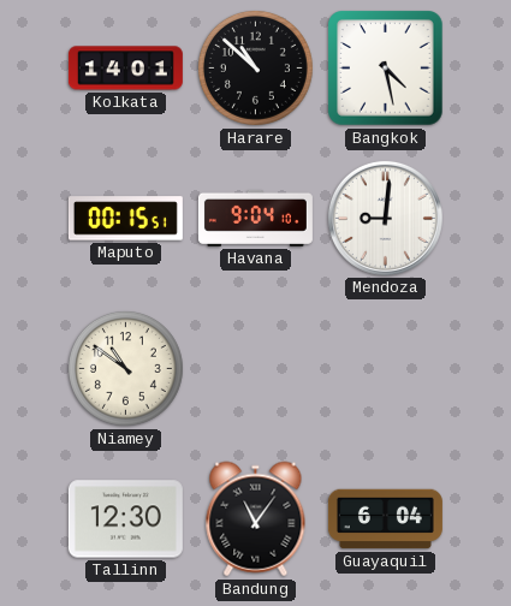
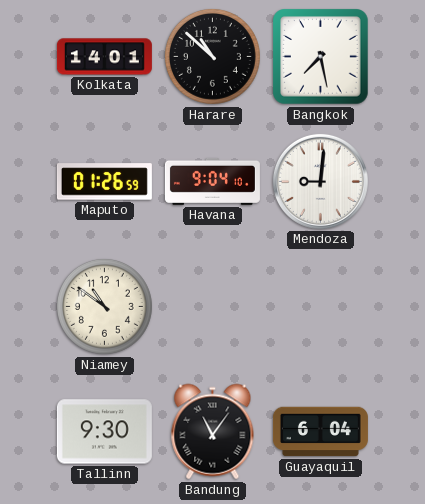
Bangkok: 4:28 -> 7:28
Maputo: 00:15 -> 01:26
Tallinn: 12:30 -> 9:30
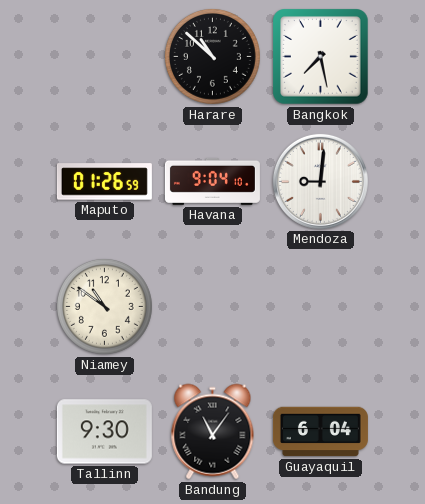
Kolkata: 14:01 -> none
